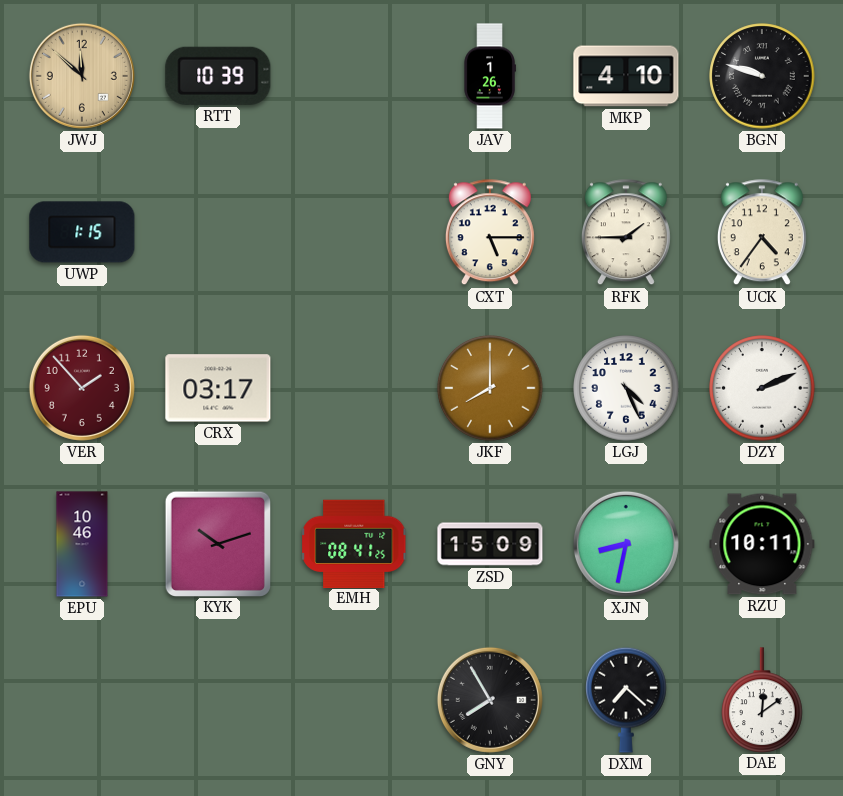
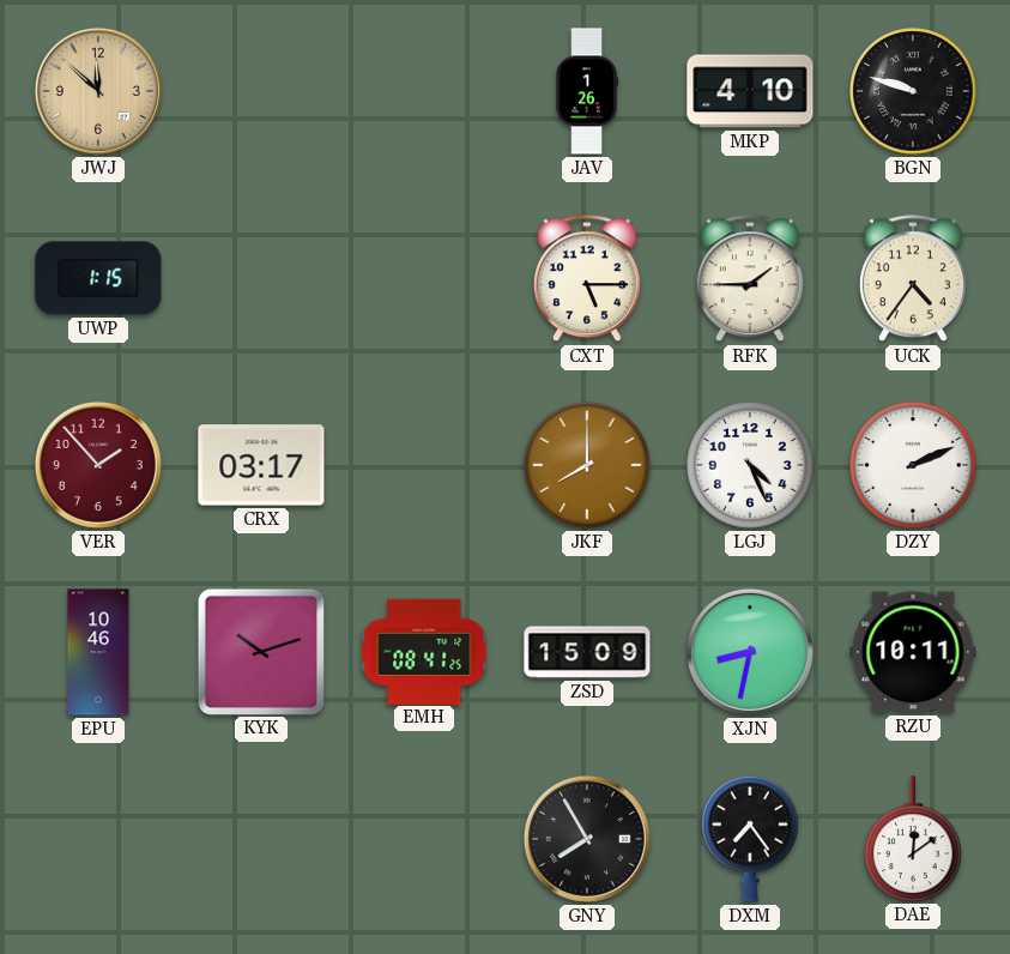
RTT: 10:39 -> none
DXM: 7:22 -> 7:24
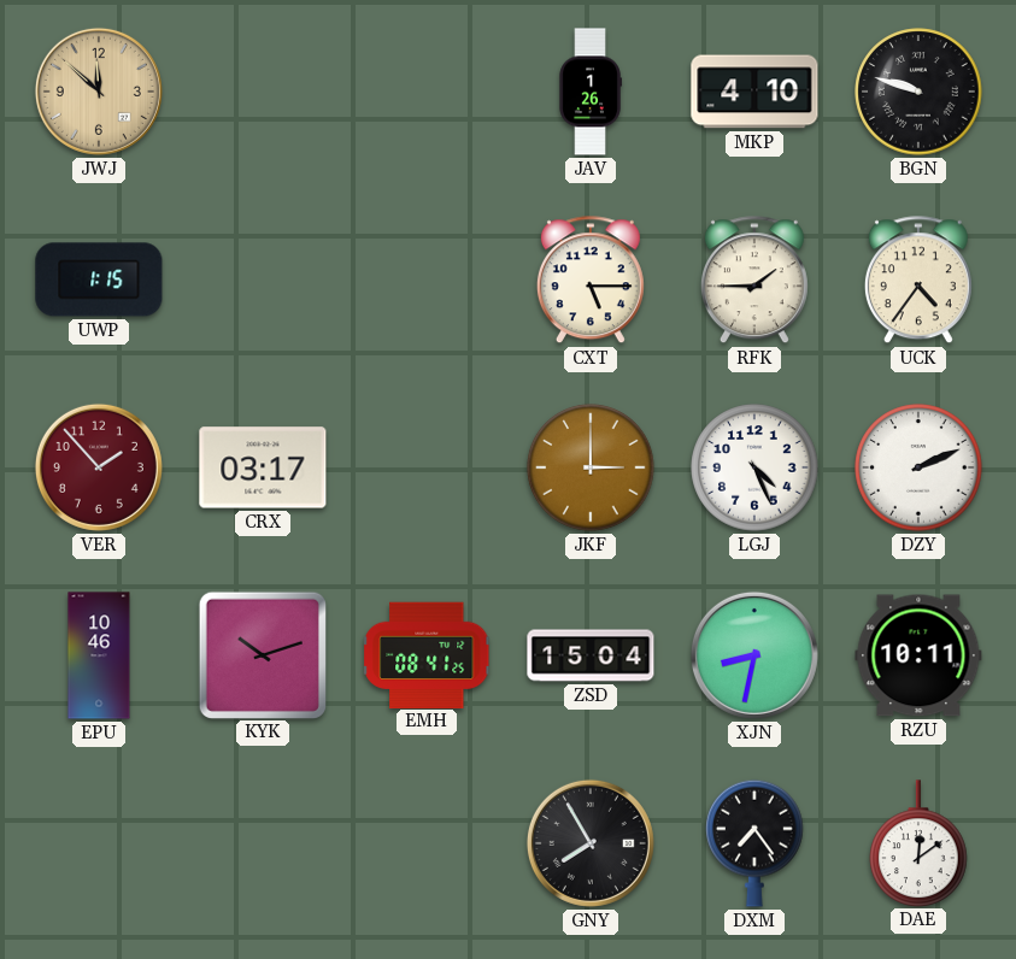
JKF: 8:00 -> 3:00
ZSD: 15:09 -> 15:04
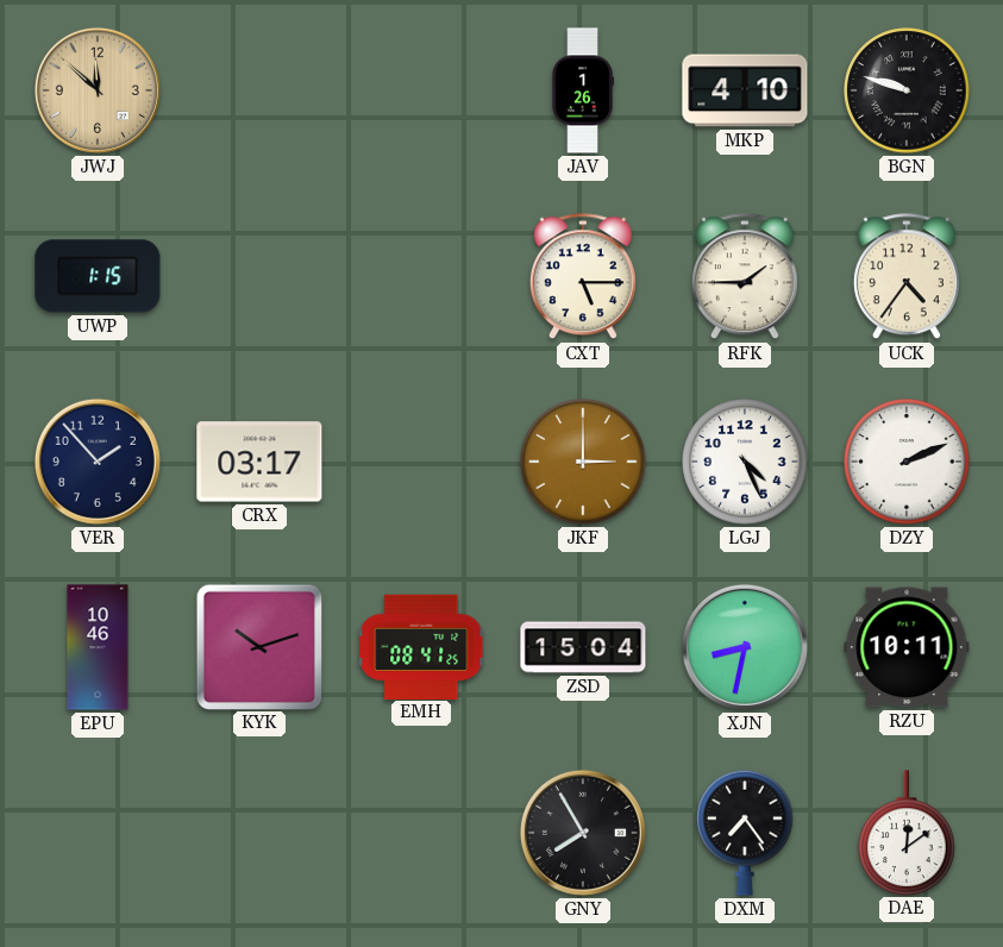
VER dial: burgundy -> navy
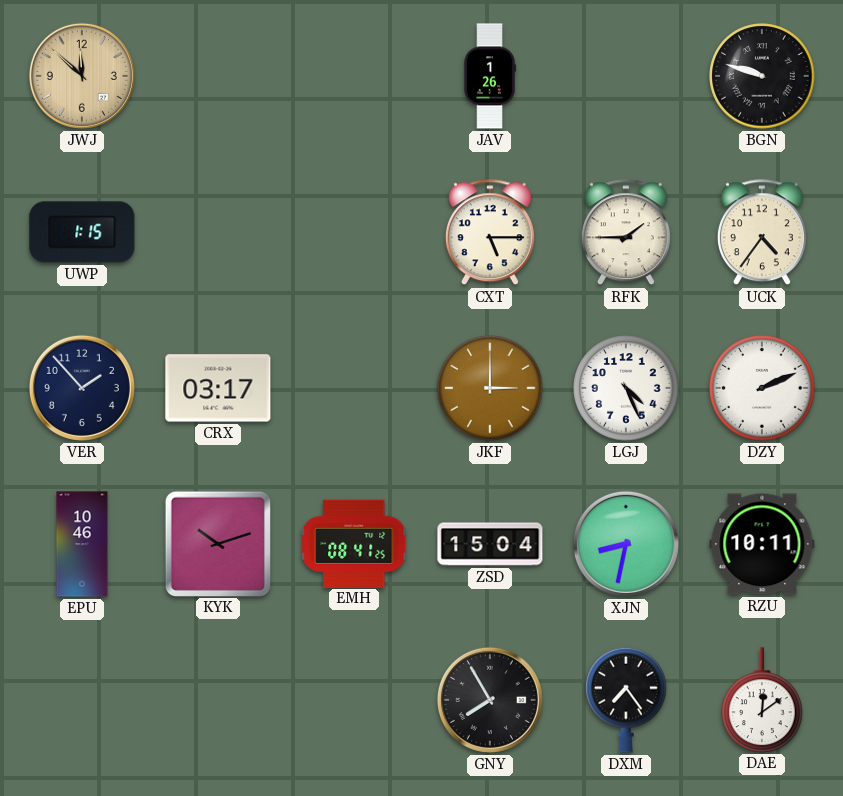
MKP: 4:10 -> none
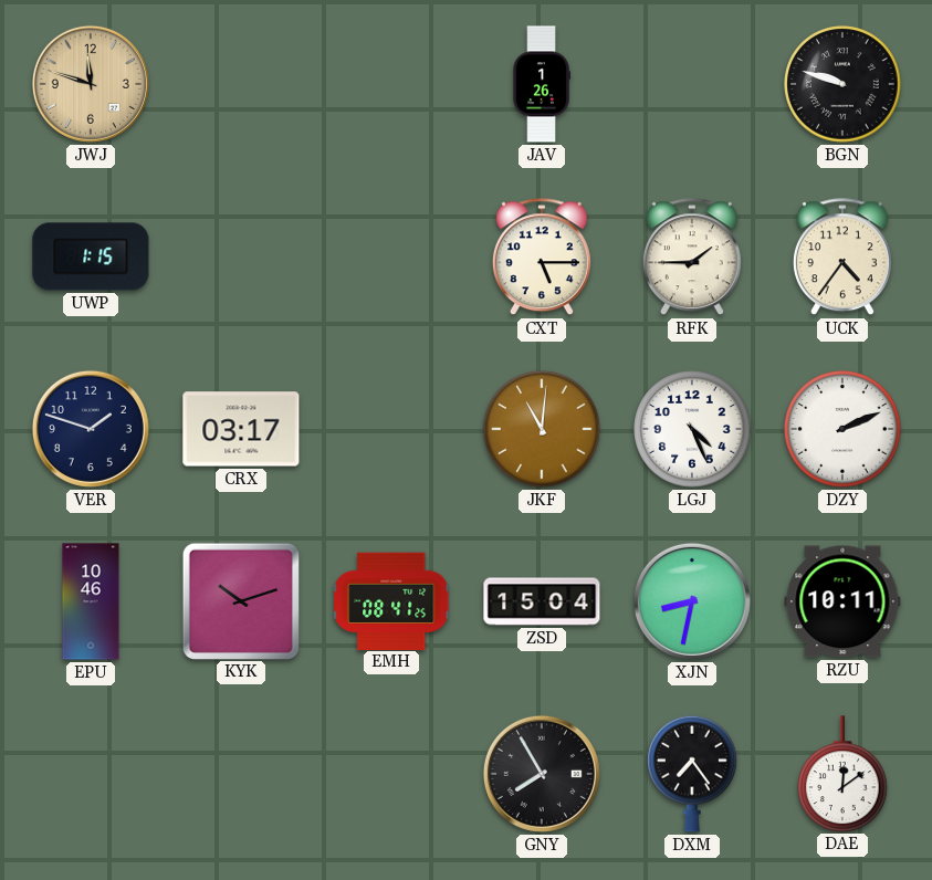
JWJ: 11:52 -> 11:48
VER: 1:53 -> 1:48
JKF: 3:00 -> 11:01
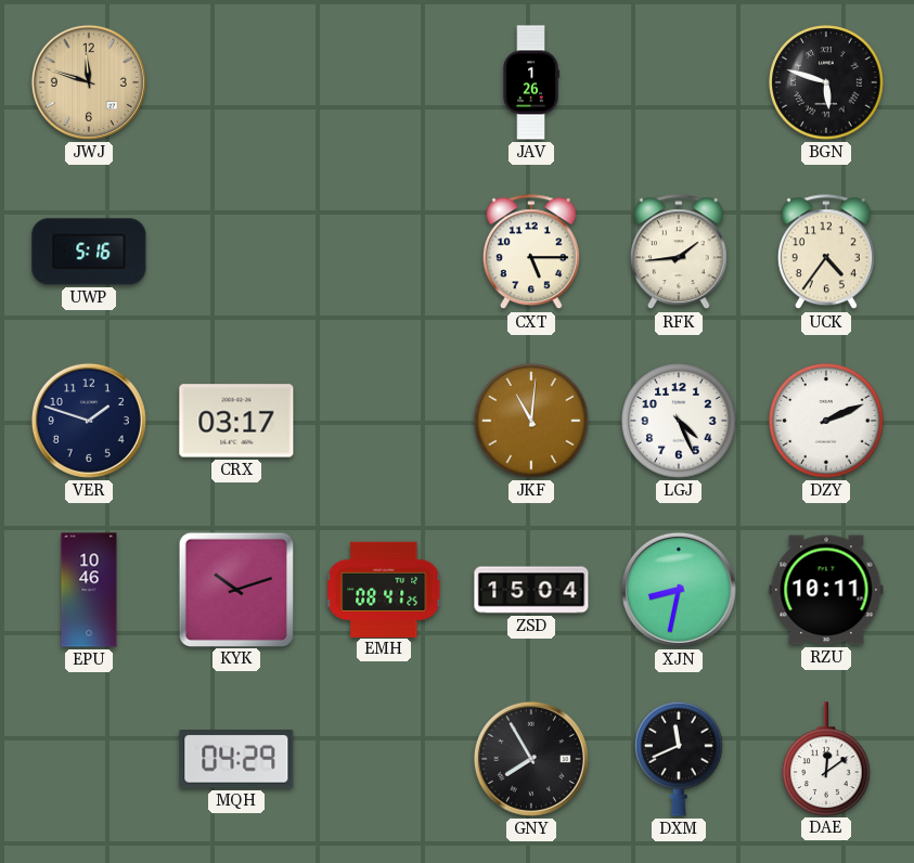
BGN: 9:48 -> 5:48
UWP: 1:15 -> 5:16
RFK: 1:45 -> 1:44
MQH: none -> 04:29
DXM: 7:24 -> 11:41
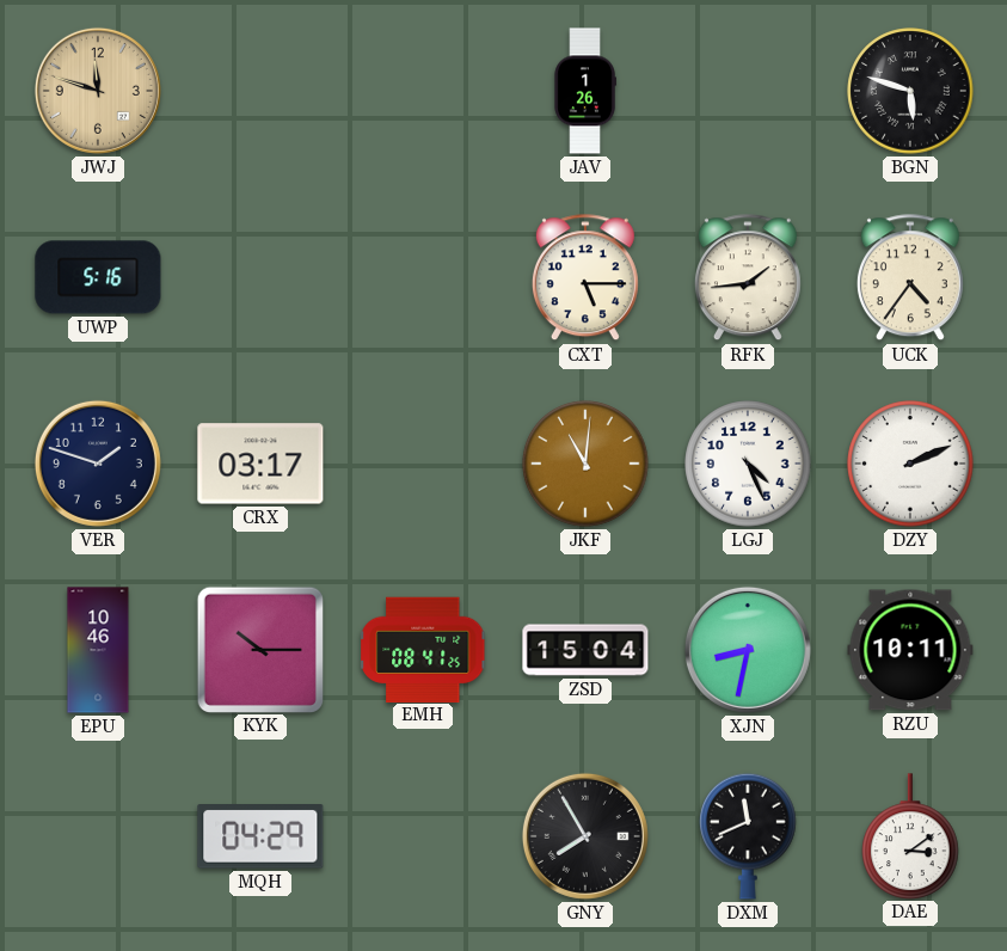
KYK: 10:12 -> 10:15
DAE: 12:09 -> 3:09
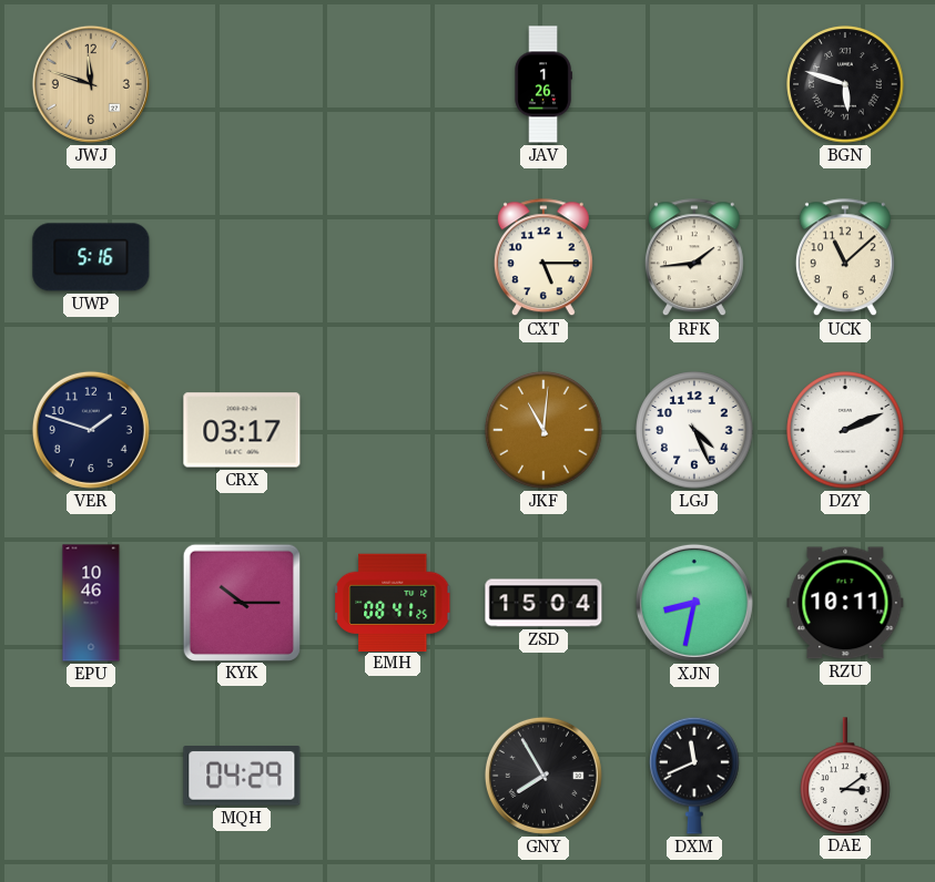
UCK: 4:36 -> 11:08
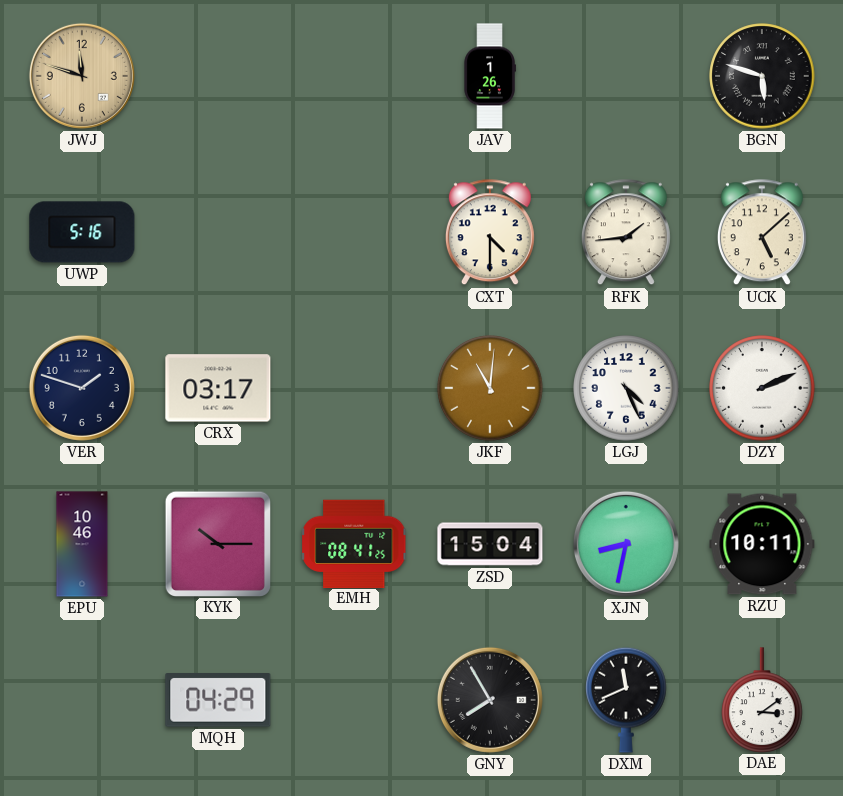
CXT: 5:15 -> 4:30
UCK: 11:08 -> 5:08
